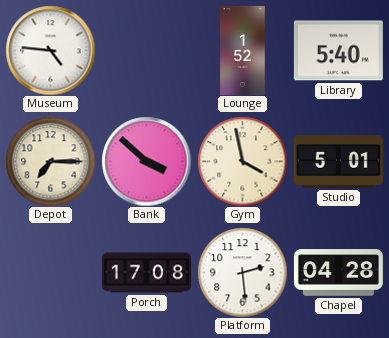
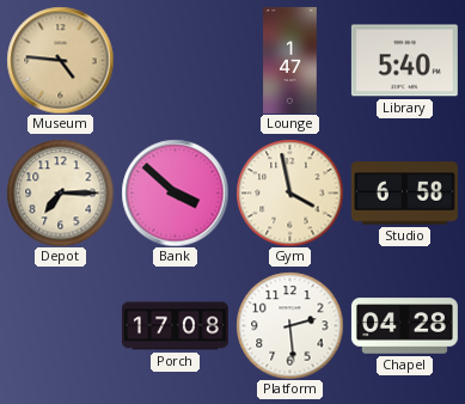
Museum dial: white -> champagne
Lounge: 1:52 -> 1:47
Studio: 5:01 -> 6:58
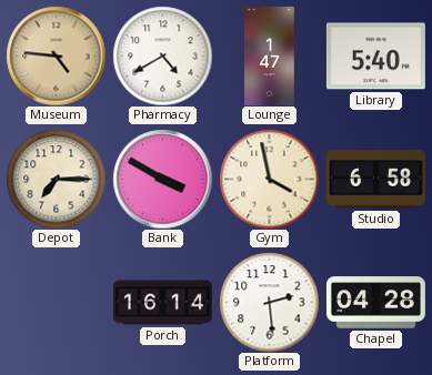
Pharmacy: none -> 4:40
Bank: 3:52 -> 3:50
Porch: 17:08 -> 16:14
